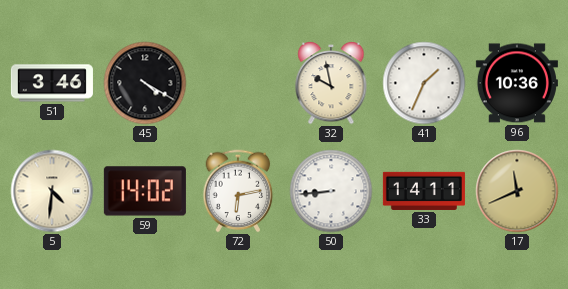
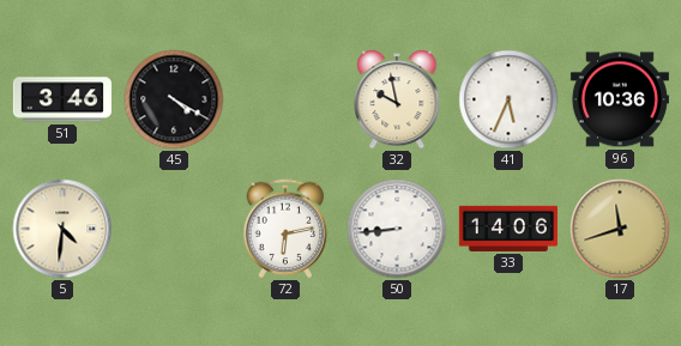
41: 1:34 -> 5:34
59: 14:02 -> none
33: 14:11 -> 14:06
17: 11:41 -> 11:42
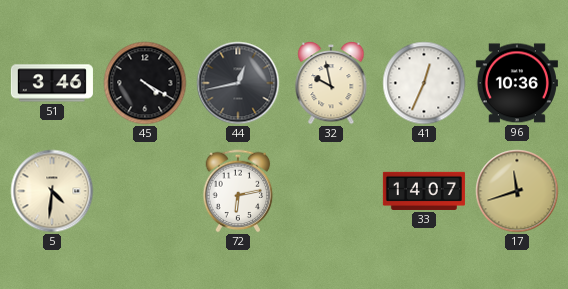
44: none -> 12:43
41: 5:34 -> 12:34
50: 8:44 -> none
33: 14:06 -> 14:07
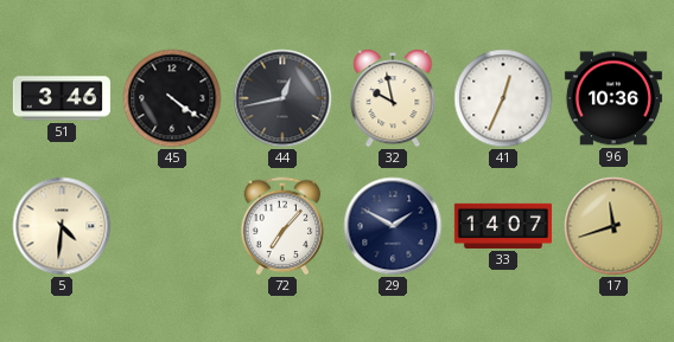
45: 4:20 -> 4:21
72: 6:13 -> 7:07
29: none -> 1:50
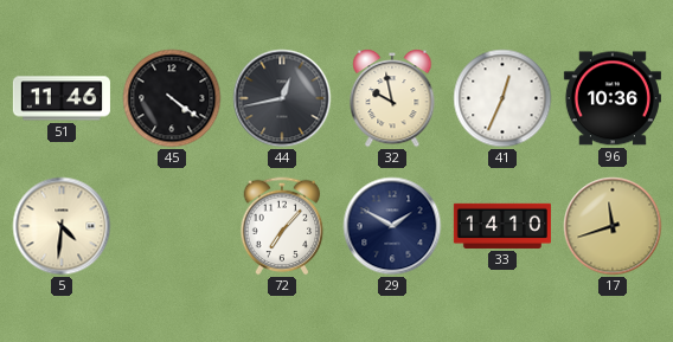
51: 3:46 -> 11:46
33: 14:07 -> 14:10
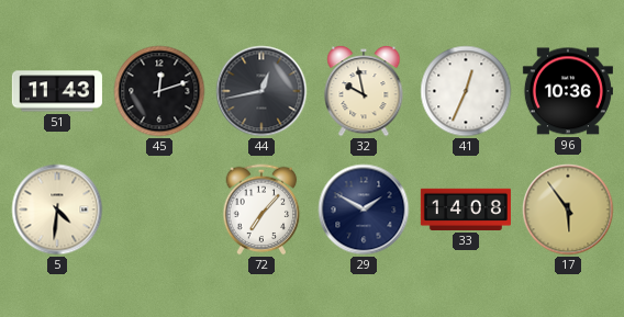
51: 11:46 -> 11:43
45: 4:21 -> 12:12
33: 14:10 -> 14:08
17: 11:42 -> 5:54
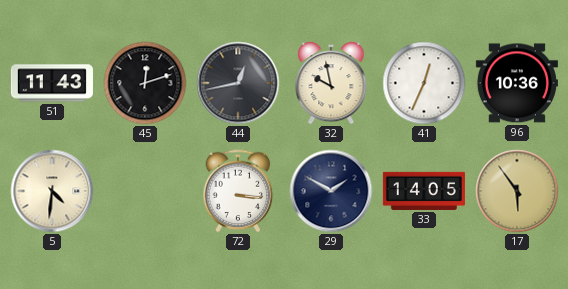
72: 7:07 -> 3:16
33: 14:08 -> 14:05
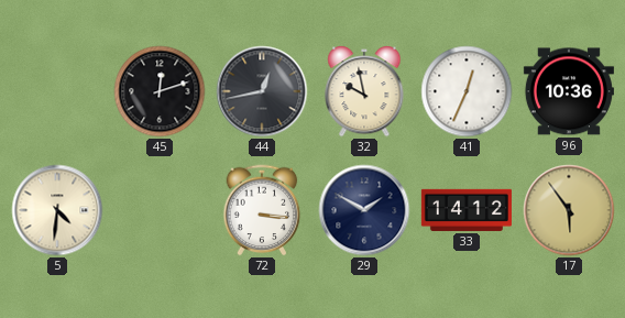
51: 11:43 -> none
33: 14:05 -> 14:12
